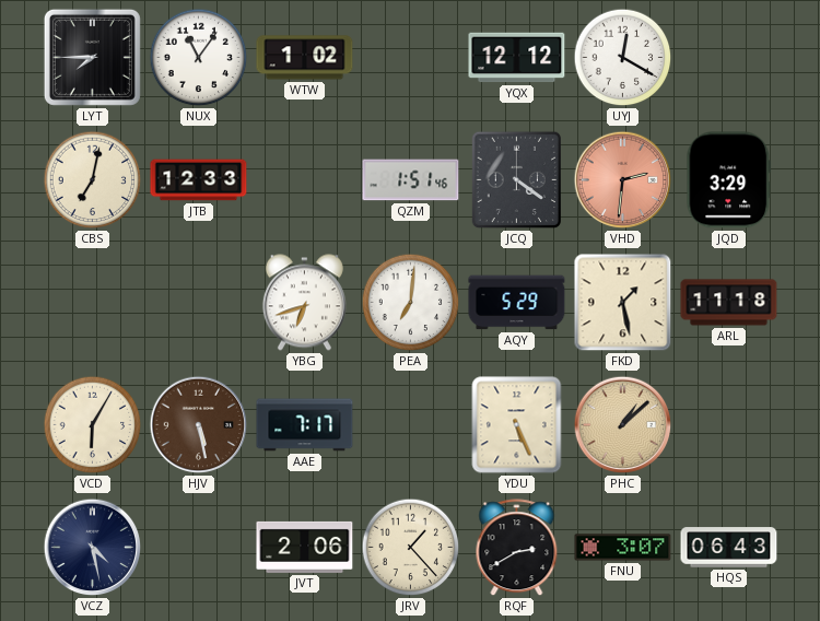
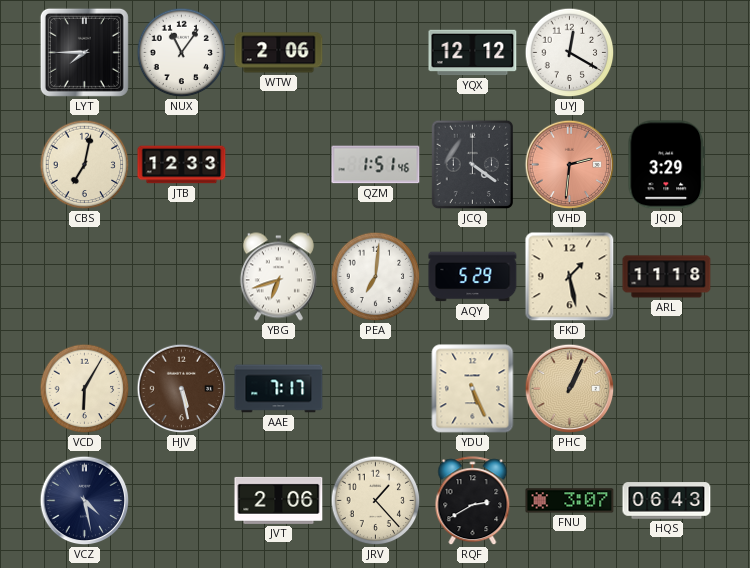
WTW: 1:02 -> 2:06
PHC: 1:08 -> 1:04
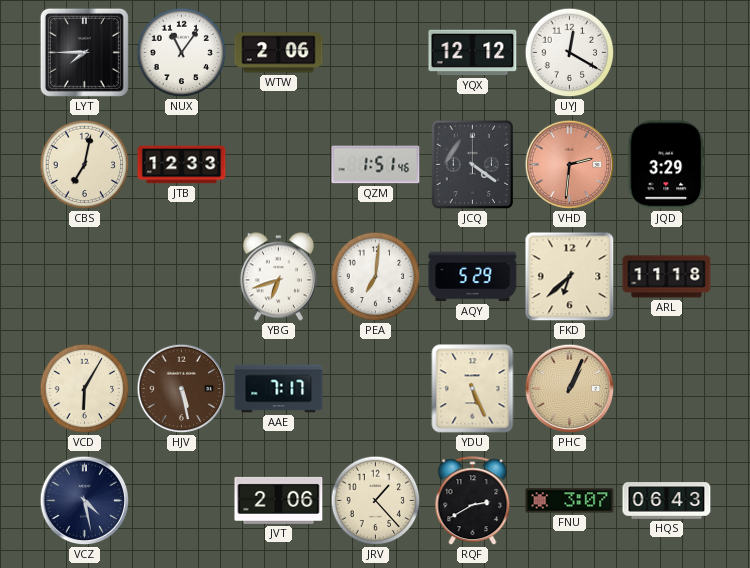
FKD: 1:28 -> 6:38
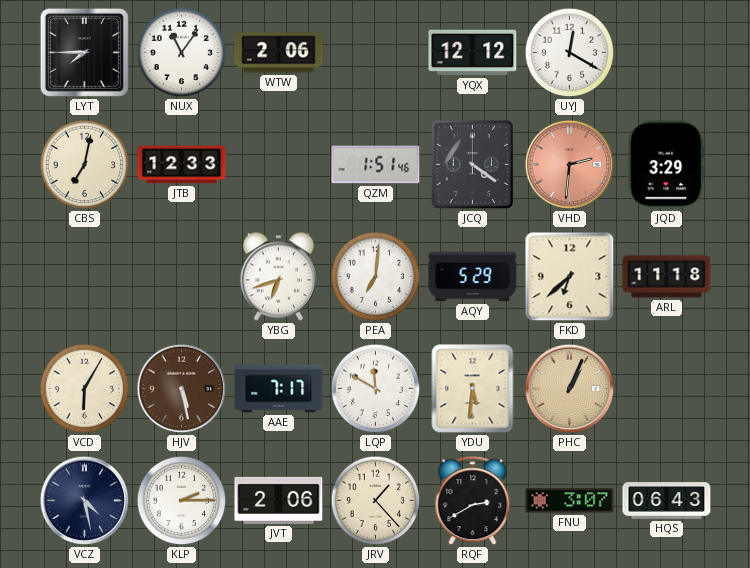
LQP: none -> 11:50
YDU: 5:26 -> 5:31
KLP: none -> 2:15
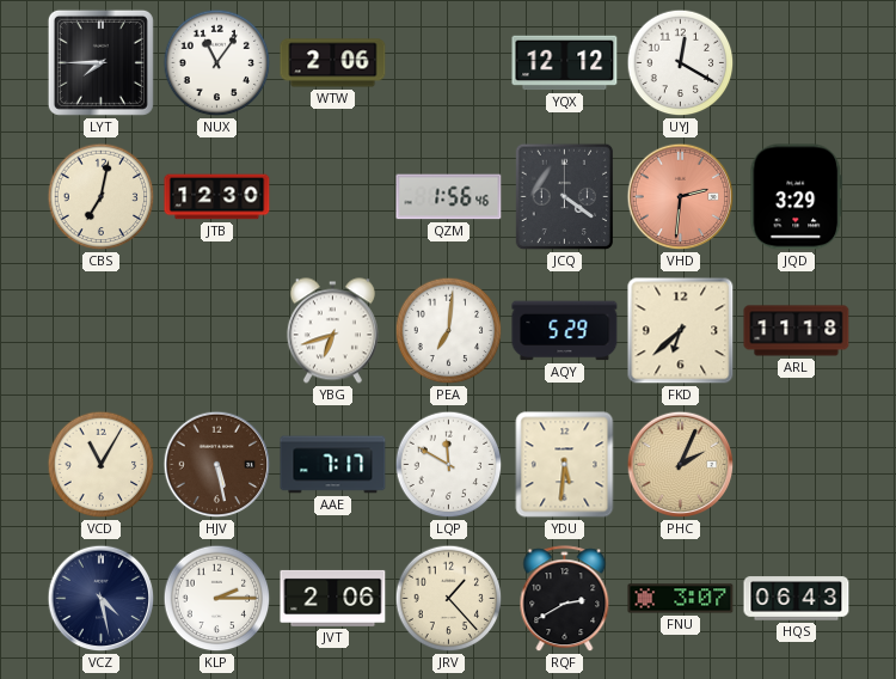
JTB: 12:33 -> 12:30
QZM: 1:51 -> 1:56
VCD: 6:05 -> 11:05
PHC: 1:04 -> 2:04
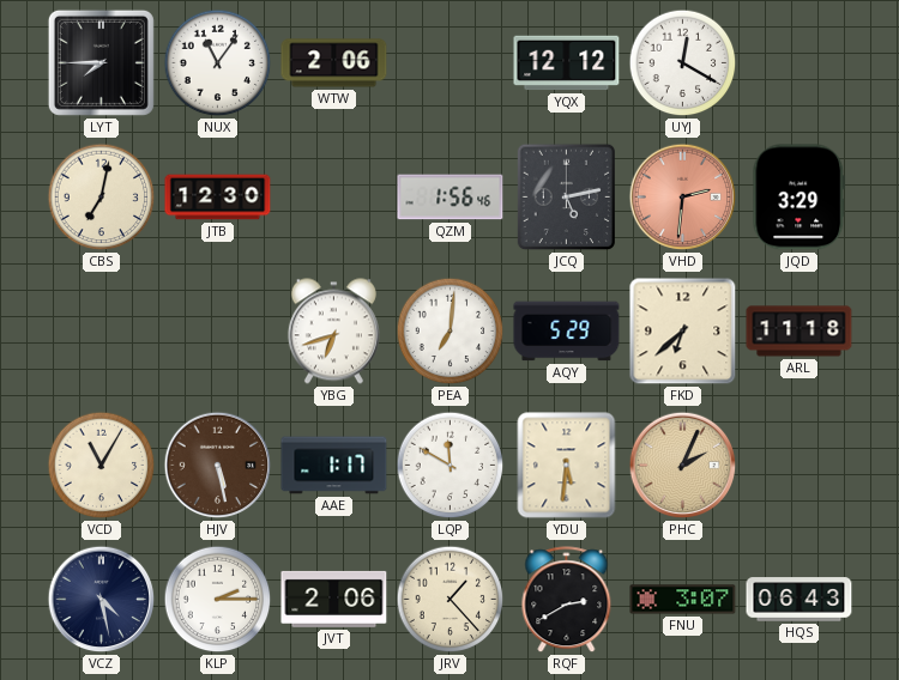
JCQ: 4:21 -> 5:13
AAE: 7:17 -> 1:17
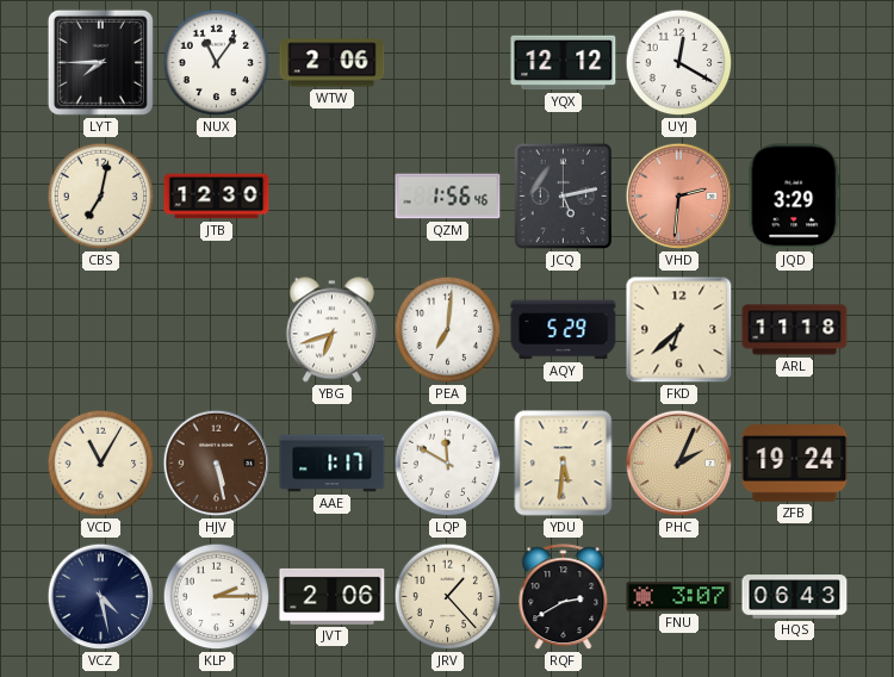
ZFB: none -> 19:24
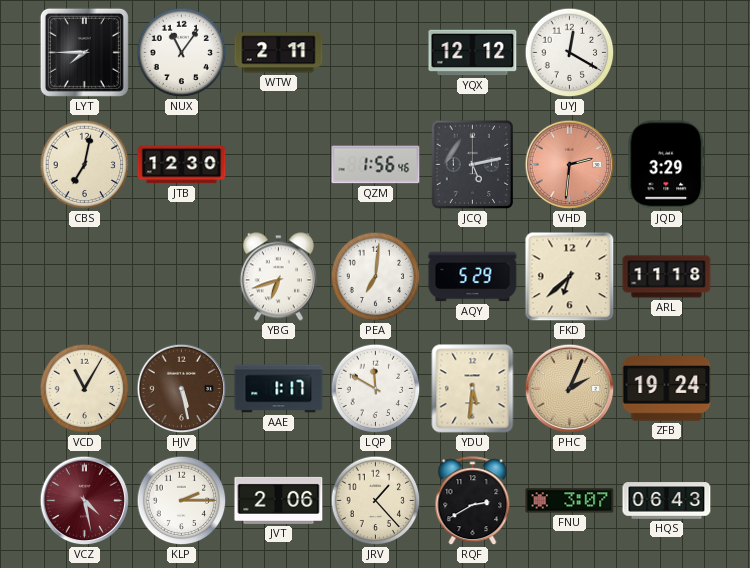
WTW: 2:06 -> 2:11
VCZ dial: navy -> burgundy
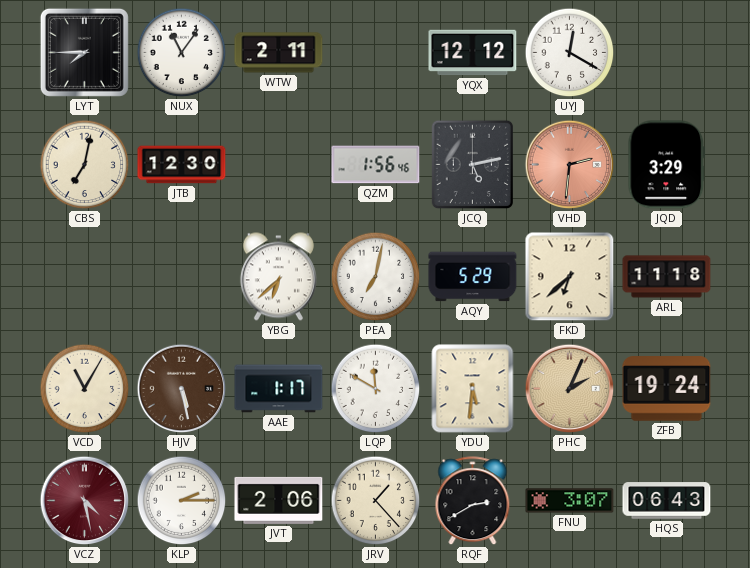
YBG: 6:42 -> 6:38
PEA: 7:01 -> 7:02
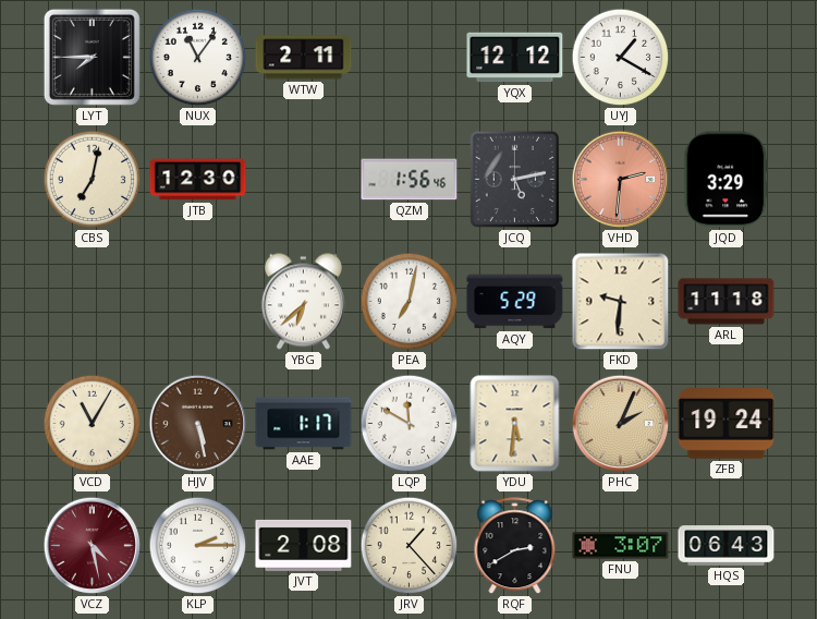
UYJ: 12:20 -> 1:20
FKD: 6:38 -> 9:31
JVT: 2:06 -> 2:08
